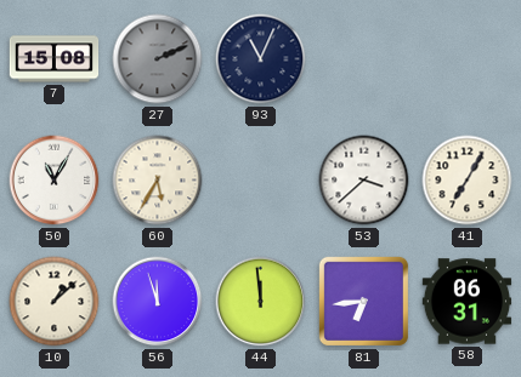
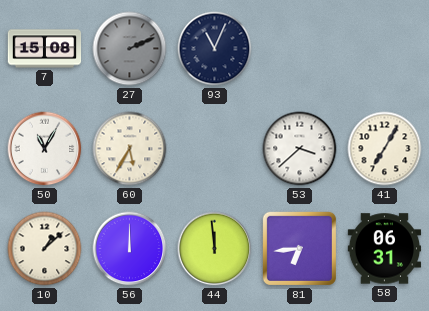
56: 11:57 -> 12:00
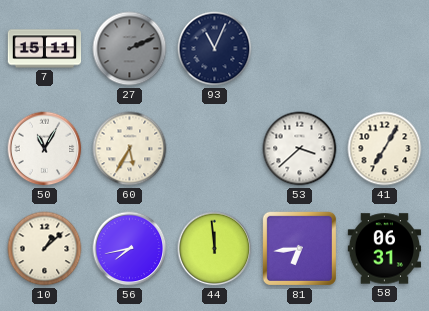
7: 15:08 -> 15:11
56: 12:00 -> 7:43
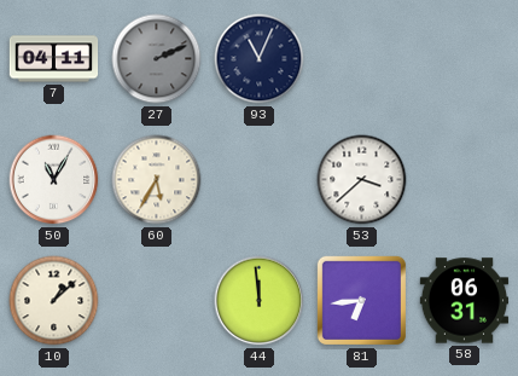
7: 15:11 -> 04:11
41: 7:05 -> none
56: 7:43 -> none
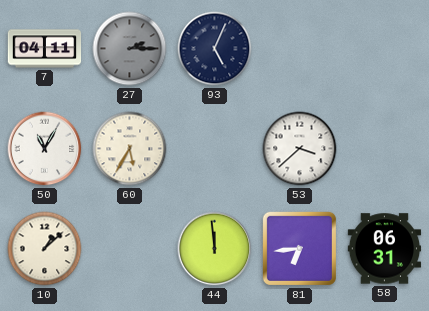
27: 2:11 -> 2:15
93: 11:04 -> 5:04
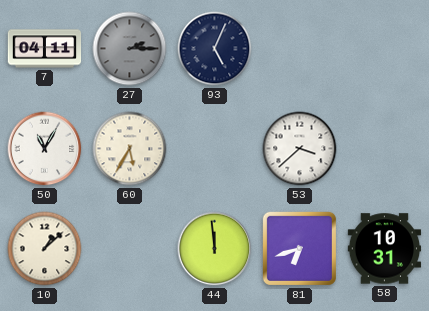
81: 6:44 -> 6:42
58: 06:31 -> 10:31
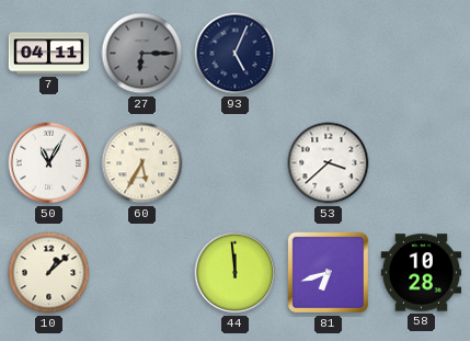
27: 2:15 -> 6:15
58: 10:31 -> 10:28
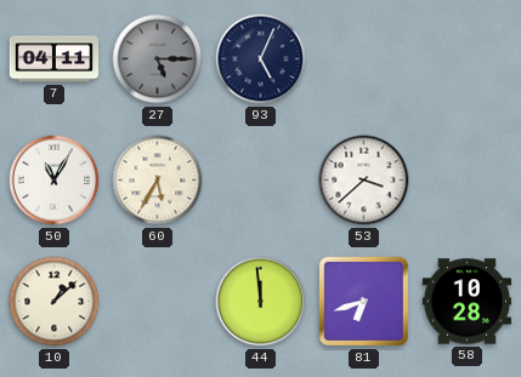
27: 6:15 -> 5:15
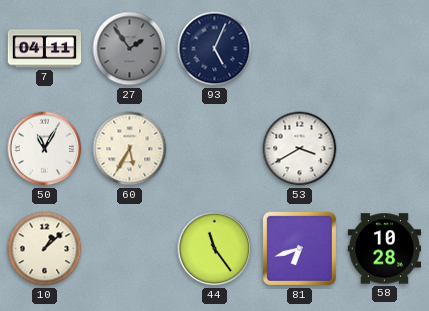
27: 5:15 -> 1:54
53: 3:38 -> 3:40
44: 11:59 -> 11:24
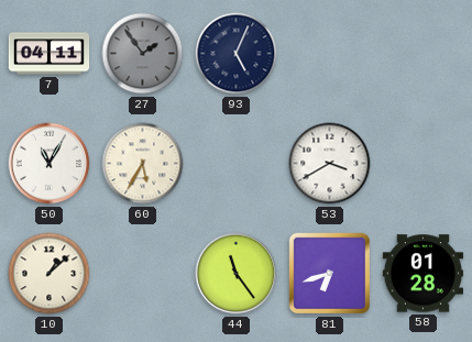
58: 10:28 -> 01:28
